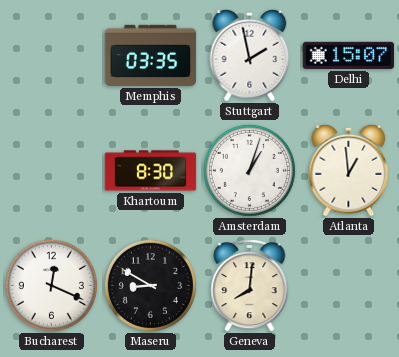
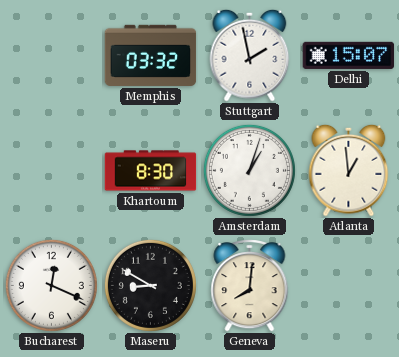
Memphis: 03:35 -> 03:32
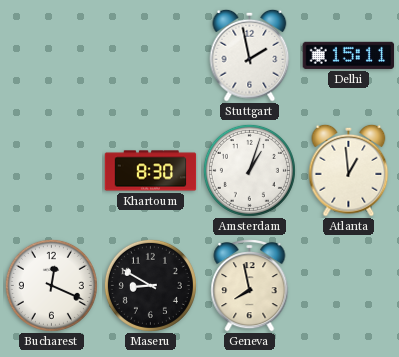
Memphis: 03:32 -> none
Delhi: 15:07 -> 15:11
Geneva: 8:01 -> 7:58
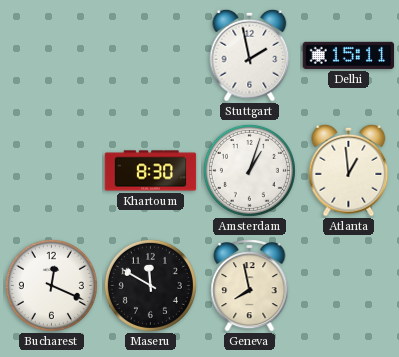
Maseru: 8:50 -> 11:50
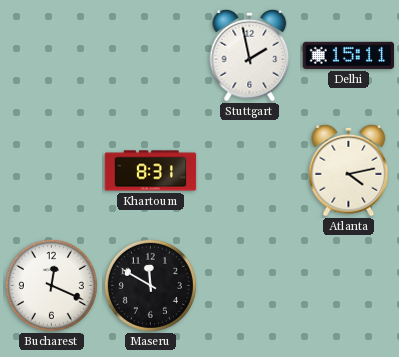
Khartoum: 8:30 -> 8:31
Amsterdam: 1:03 -> none
Atlanta: 12:59 -> 4:13
Geneva: 7:58 -> none
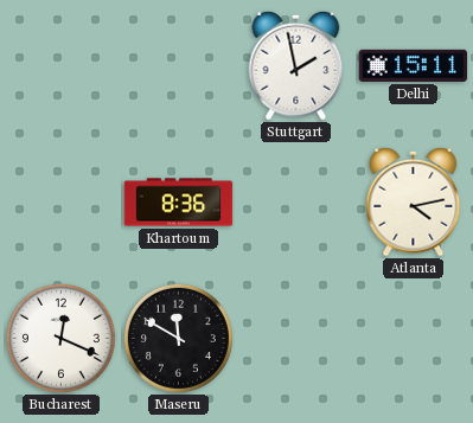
Khartoum: 8:31 -> 8:36
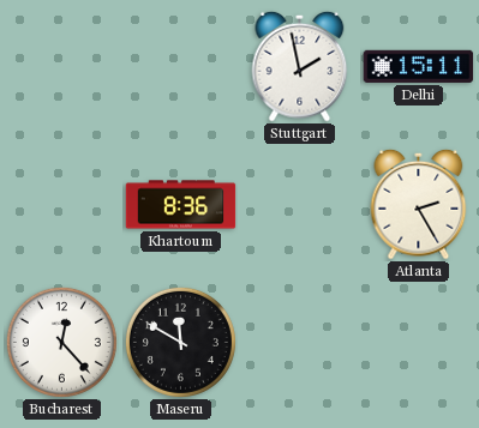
Atlanta: 4:13 -> 2:25
Bucharest: 12:19 -> 12:23
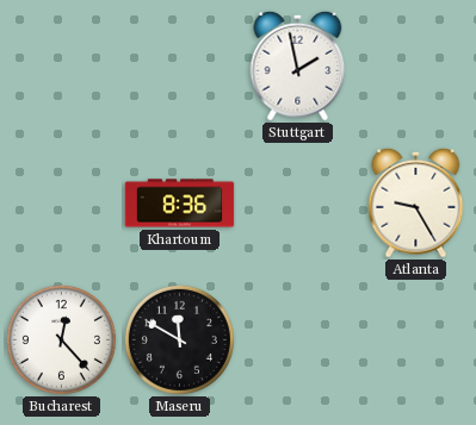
Delhi: 15:11 -> none
Atlanta: 2:25 -> 9:25
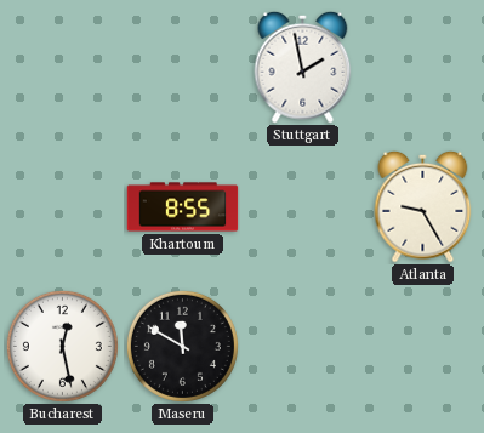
Khartoum: 8:36 -> 8:55
Bucharest: 12:23 -> 12:28
